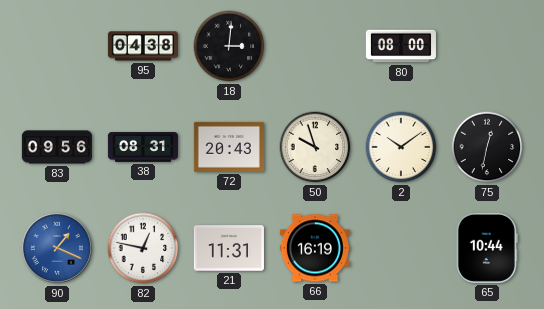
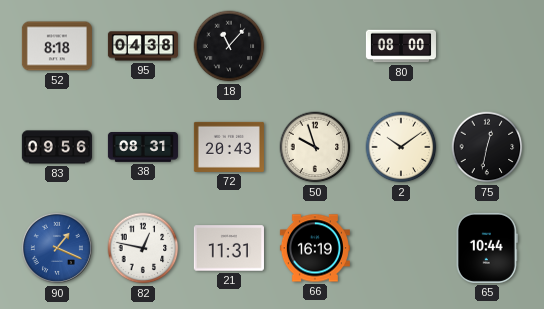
52: none -> 8:18
18: 3:01 -> 11:07
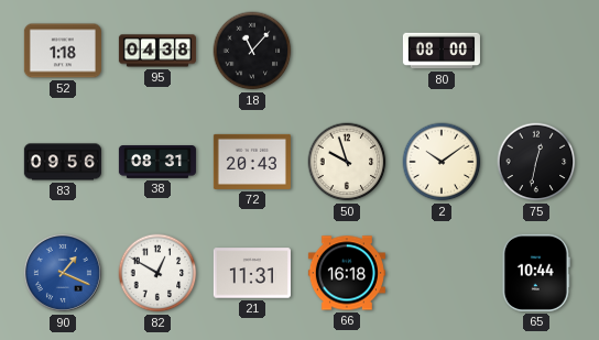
52: 8:18 -> 1:18
82: 12:47 -> 12:50
66: 16:19 -> 16:18
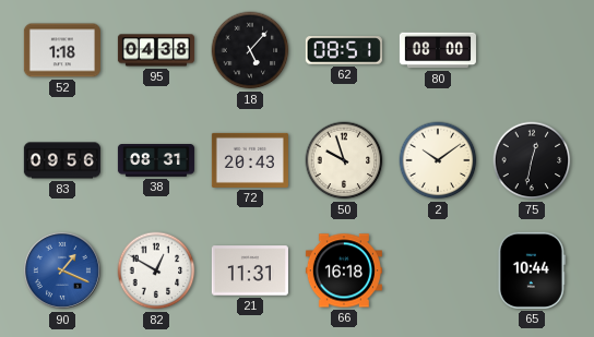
18: 11:07 -> 5:07
62: none -> 08:51
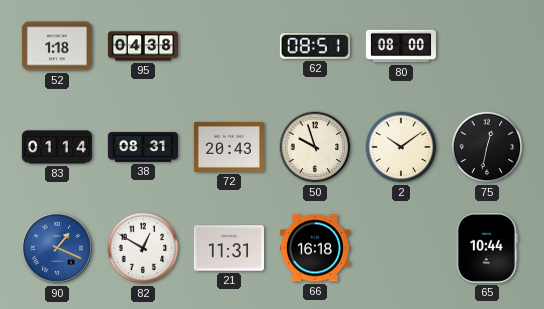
18: 5:07 -> none
83: 09:56 -> 01:14
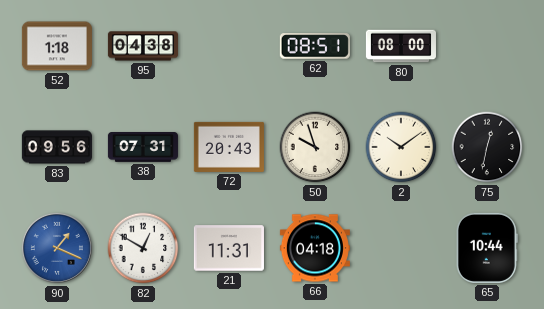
83: 01:14 -> 09:56
38: 08:31 -> 07:31
66: 16:18 -> 04:18
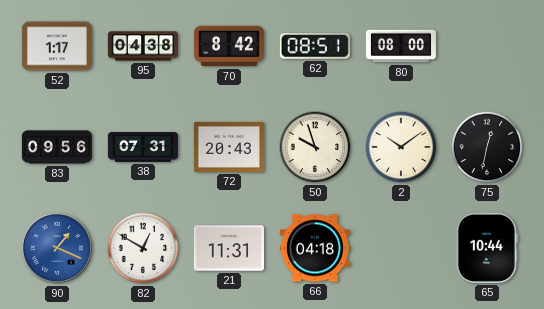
52: 1:18 -> 1:17
70: none -> 8:42
